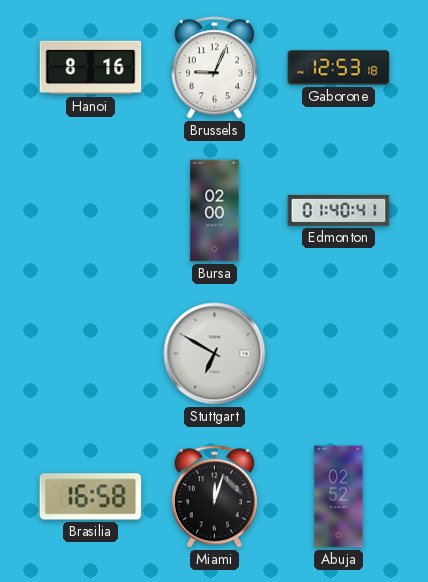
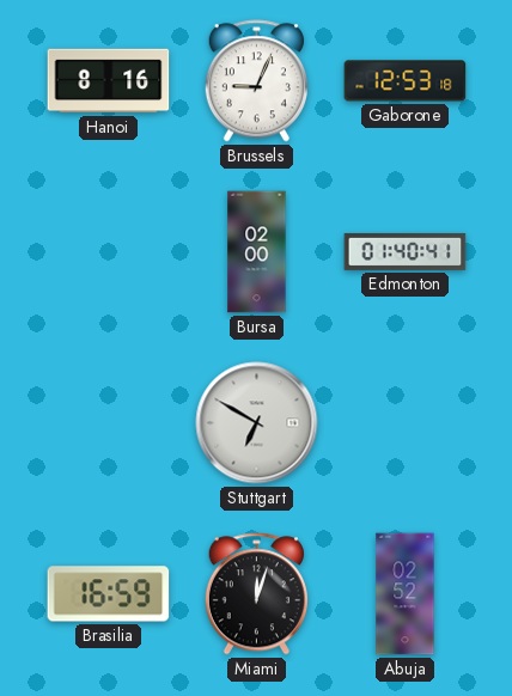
Brasilia: 16:58 -> 16:59
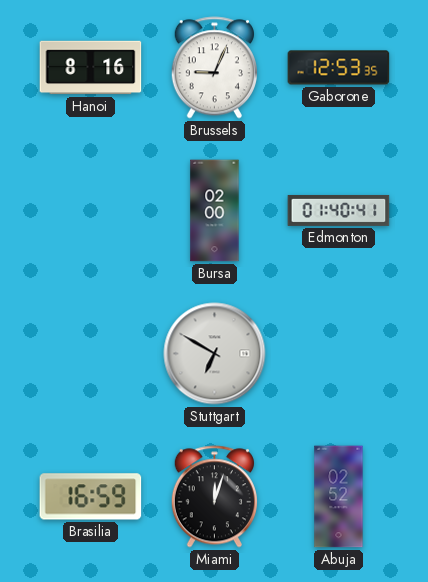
Gaborone: 12:53:18 -> 12:53:35
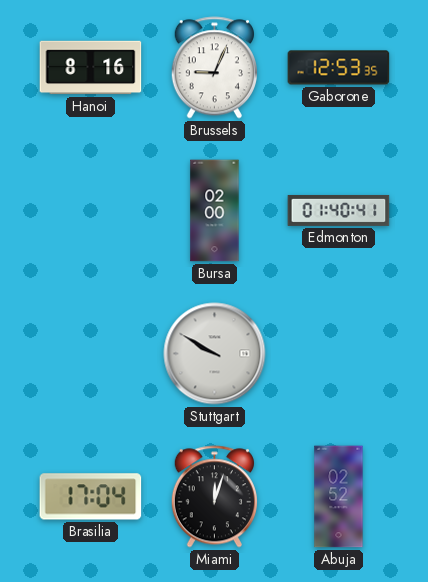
Stuttgart: 6:50 -> 9:50
Brasilia: 16:59 -> 17:04
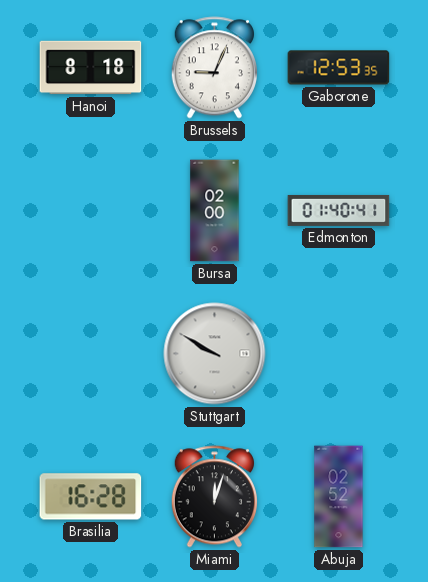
Hanoi: 8:16 -> 8:18
Brasilia: 17:04 -> 16:28
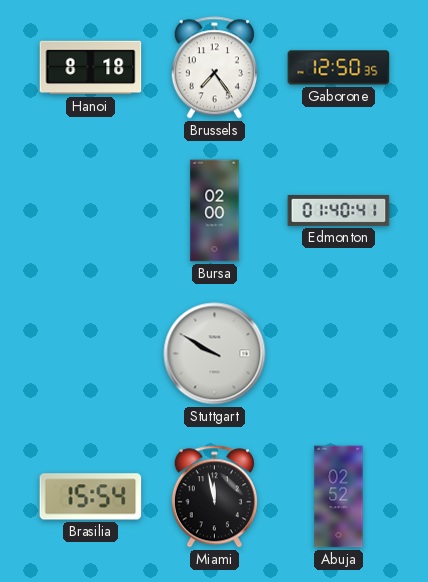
Brussels: 9:04 -> 7:24
Gaborone: 12:53 -> 12:50
Brasilia: 16:28 -> 15:54
Miami: 12:03 -> 11:58
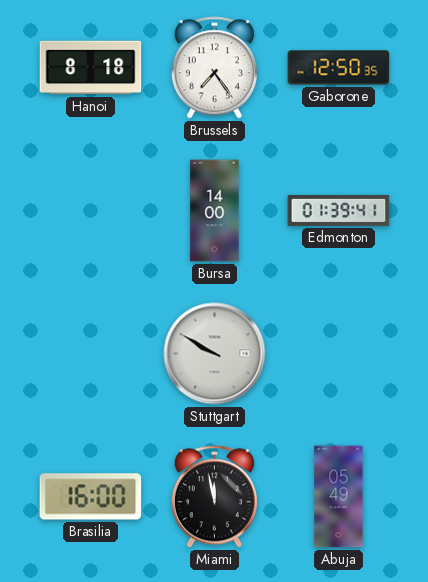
Bursa: 02:00 -> 14:00
Edmonton: 01:40 -> 01:39
Brasilia: 15:54 -> 16:00
Abuja: 02:52 -> 05:49
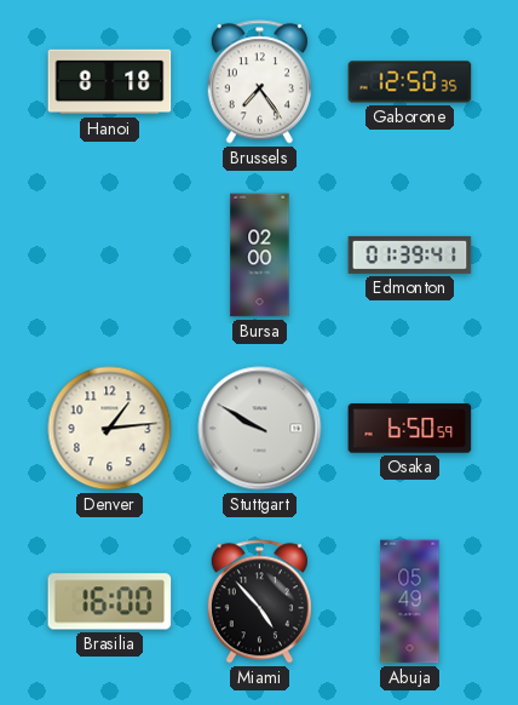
Bursa: 14:00 -> 02:00
Denver: none -> 1:14
Osaka: none -> 6:50
Miami: 11:58 -> 4:53
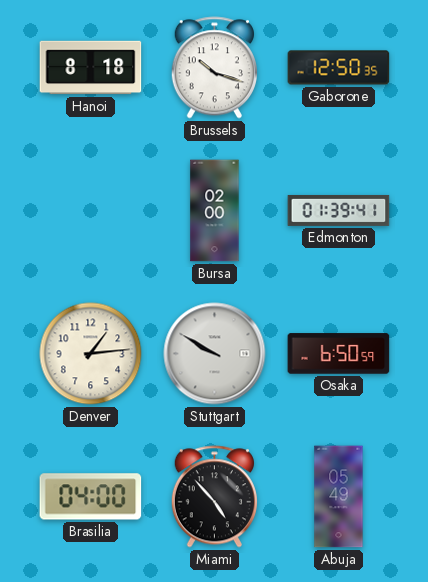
Brussels: 7:24 -> 10:18
Brasilia: 16:00 -> 04:00
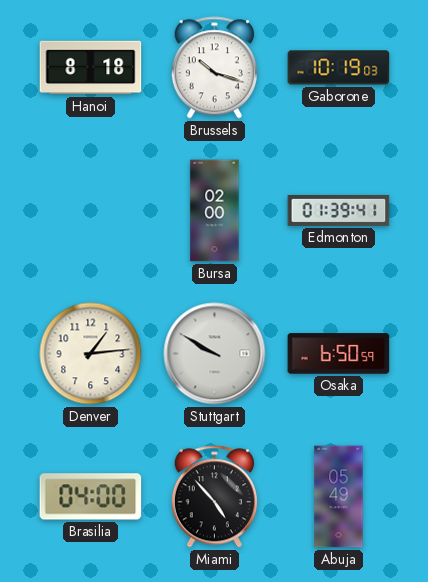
Gaborone: 12:50 -> 10:19
